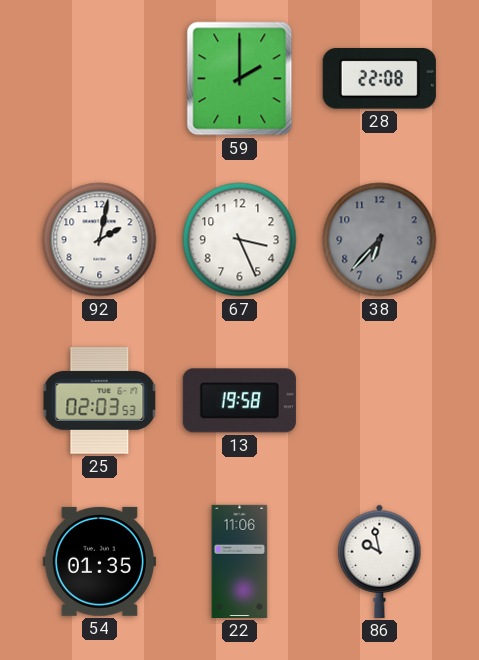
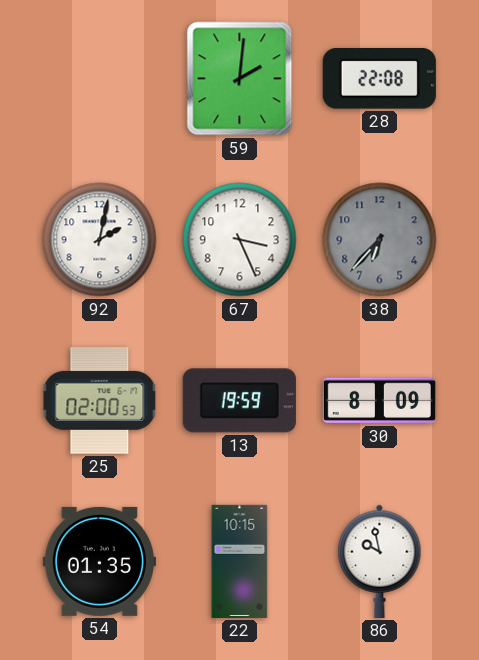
59: 2:00 -> 2:01
25: 02:03 -> 02:00
13: 19:58 -> 19:59
30: none -> 8:09
22: 11:06 -> 10:15
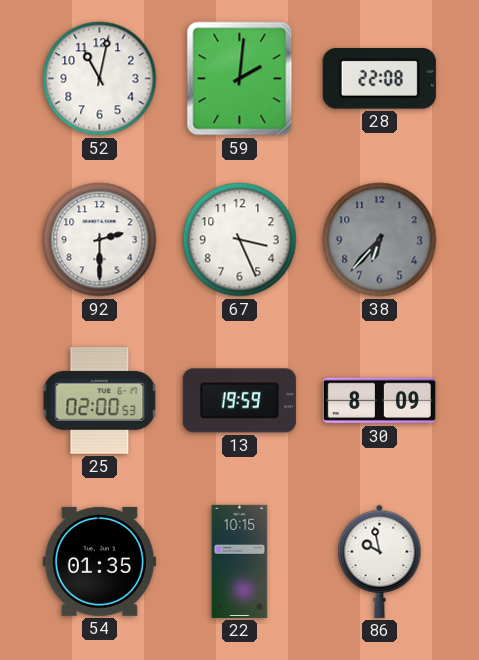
52: none -> 11:02
92: 2:02 -> 2:30
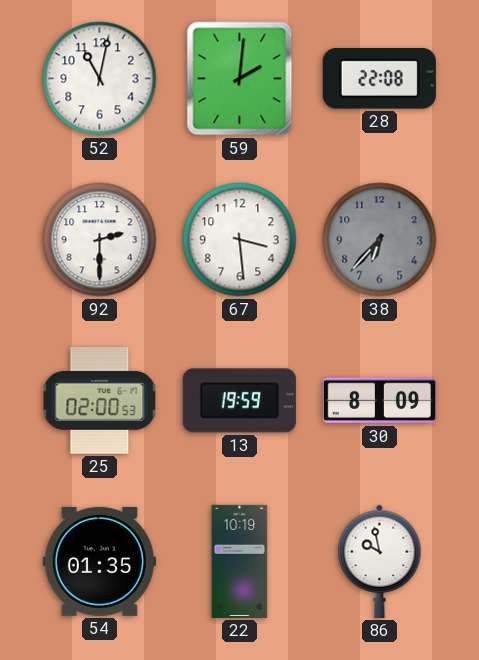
67: 3:26 -> 3:29
22: 10:15 -> 10:19
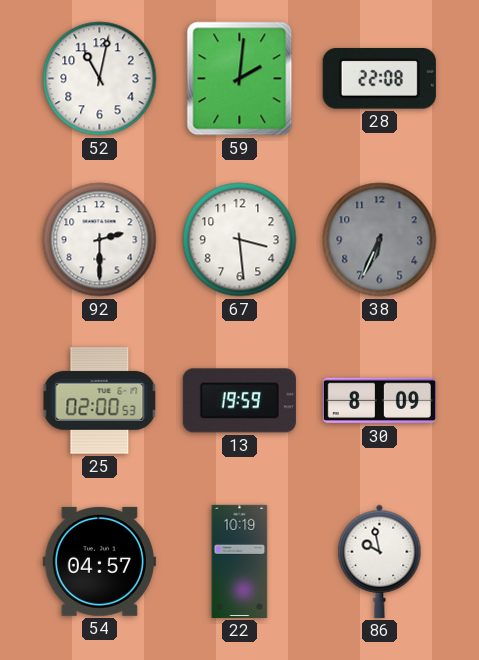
38: 6:37 -> 6:34
54: 01:35 -> 04:57
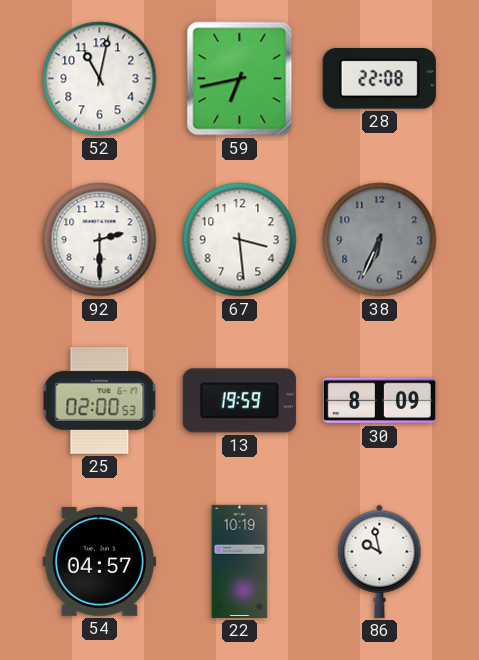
59: 2:01 -> 6:43
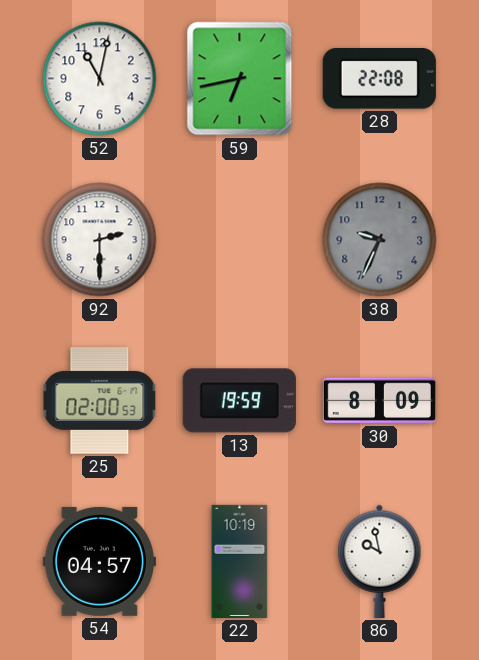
67: 3:29 -> none
38: 6:34 -> 9:34
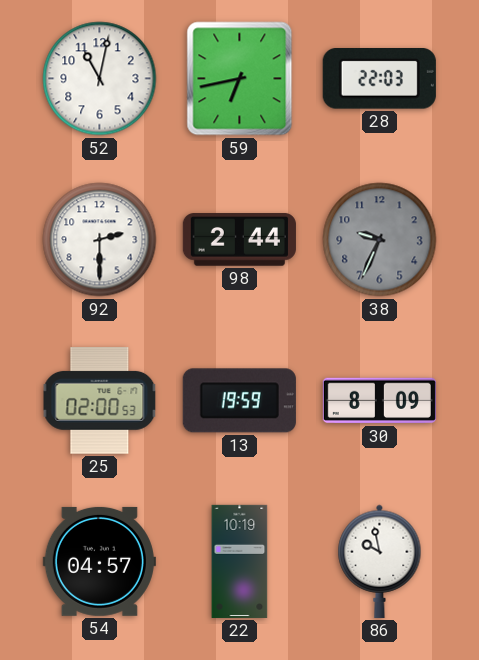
28: 22:08 -> 22:03
98: none -> 2:44
